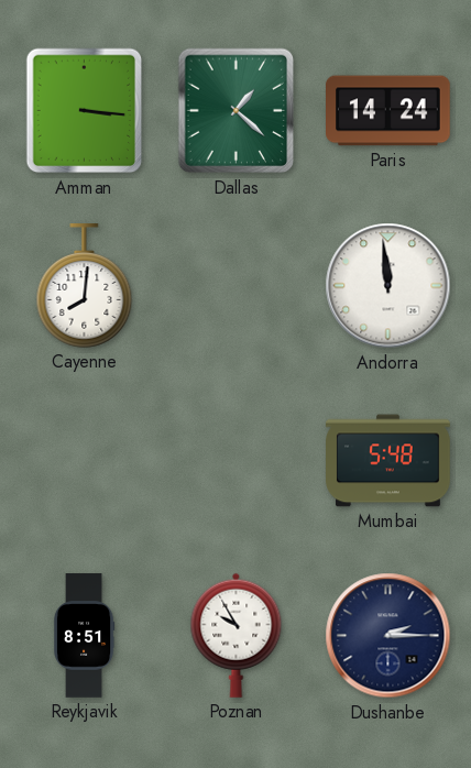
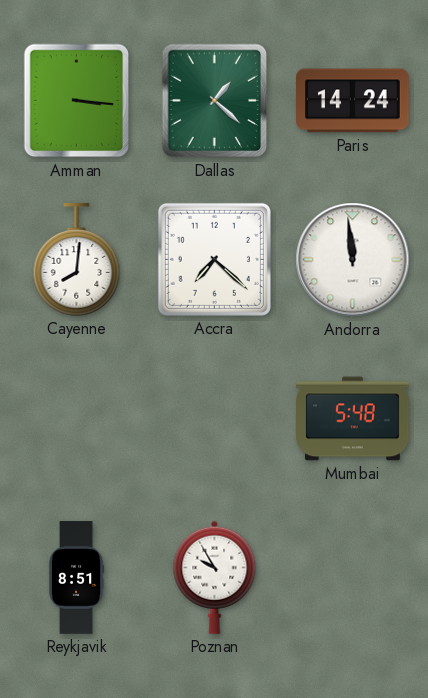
Accra: none -> 7:22
Dushanbe: 2:15 -> none
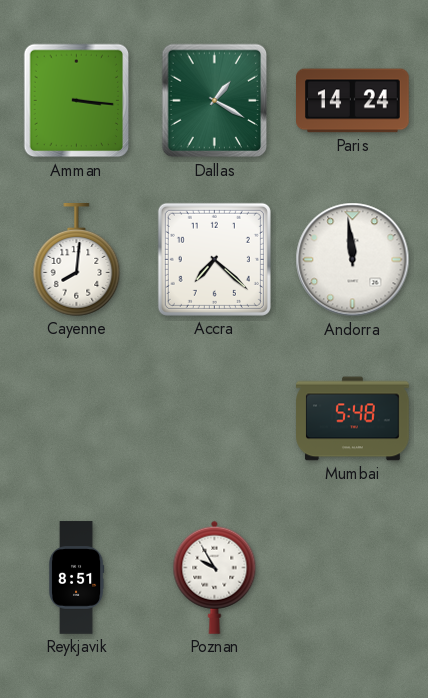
Dallas: 1:22 -> 1:20
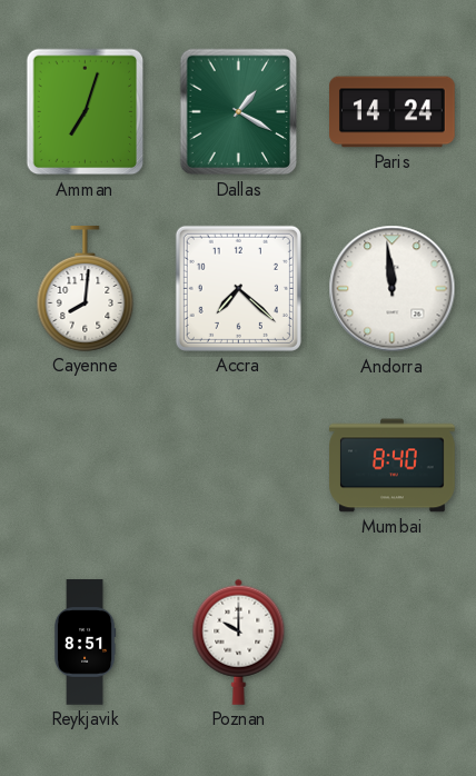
Amman: 3:16 -> 7:03
Mumbai: 5:48 -> 8:40
Poznan: 9:55 -> 10:00
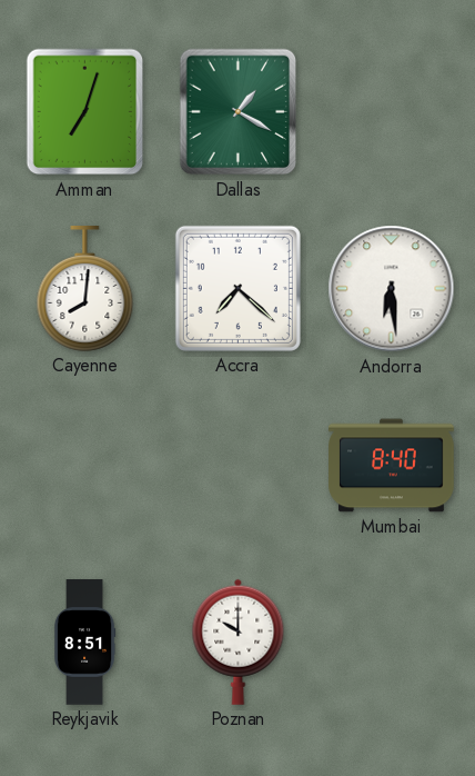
Paris: 14:24 -> none
Andorra: 11:59 -> 6:29
